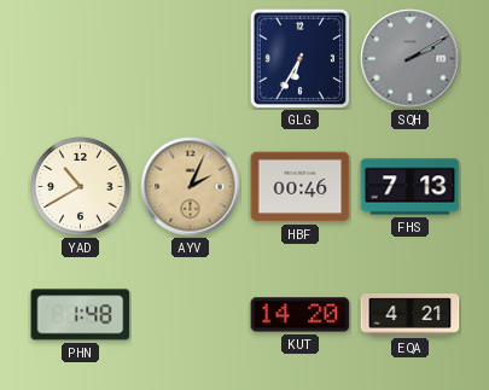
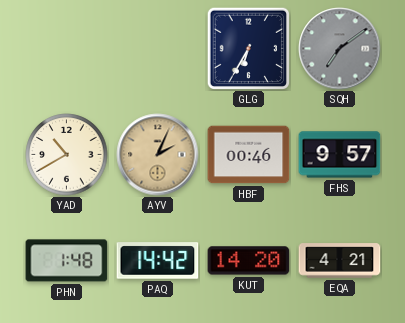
SQH: 2:10 -> 7:09
FHS: 7:13 -> 9:57
PAQ: none -> 14:42
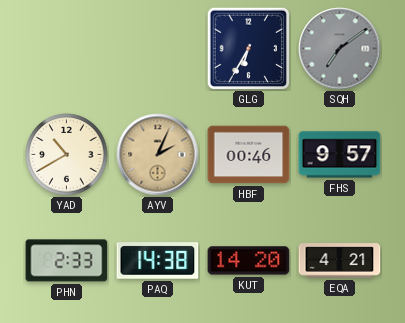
PHN: 1:48 -> 2:33
PAQ: 14:42 -> 14:38
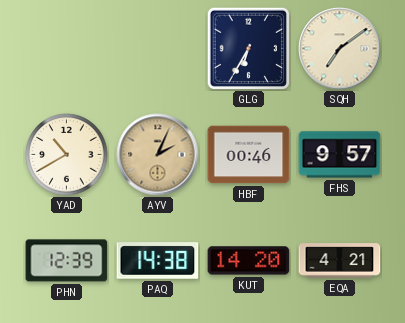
SQH dial: grey -> cream
PHN: 2:33 -> 12:39
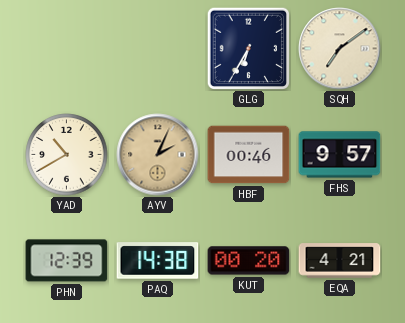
KUT: 14:20 -> 00:20
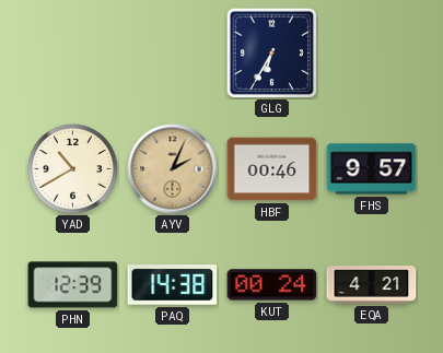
SQH: 7:09 -> none
KUT: 00:20 -> 00:24
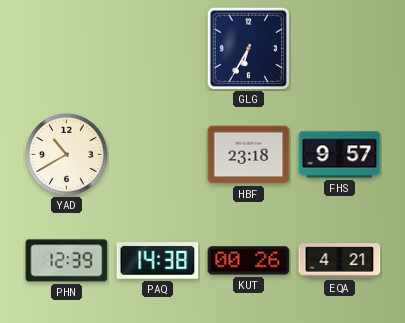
AYV: 2:04 -> none
HBF: 00:46 -> 23:18
KUT: 00:24 -> 00:26
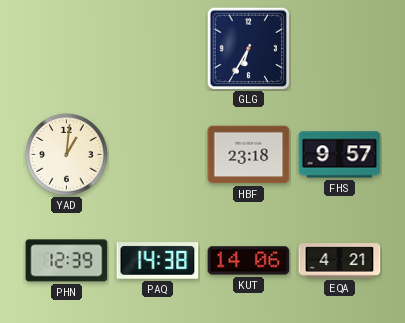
YAD: 10:40 -> 1:01
KUT: 00:26 -> 14:06
